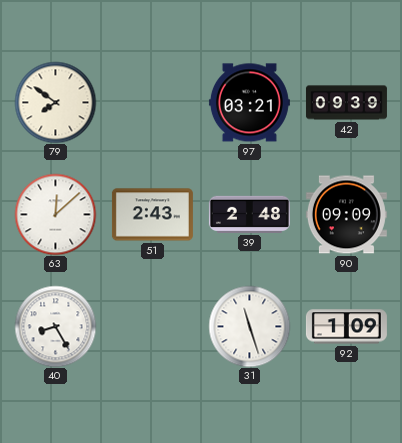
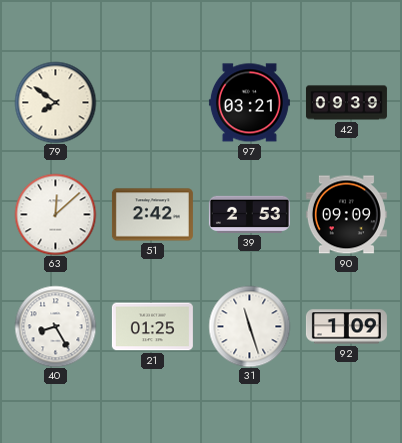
51: 2:43 -> 2:42
39: 2:48 -> 2:53
21: none -> 01:25
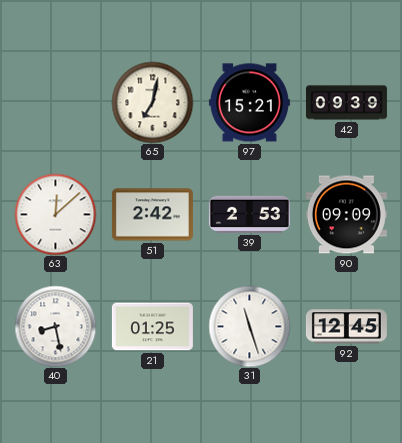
79: 7:51 -> none
65: none -> 7:02
97: 03:21 -> 15:21
40: 8:25 -> 8:28
92: 1:09 -> 12:45
